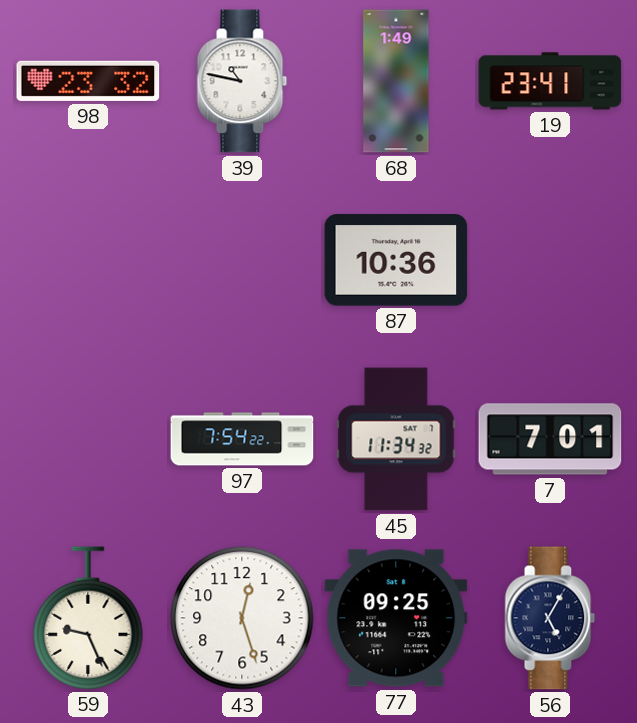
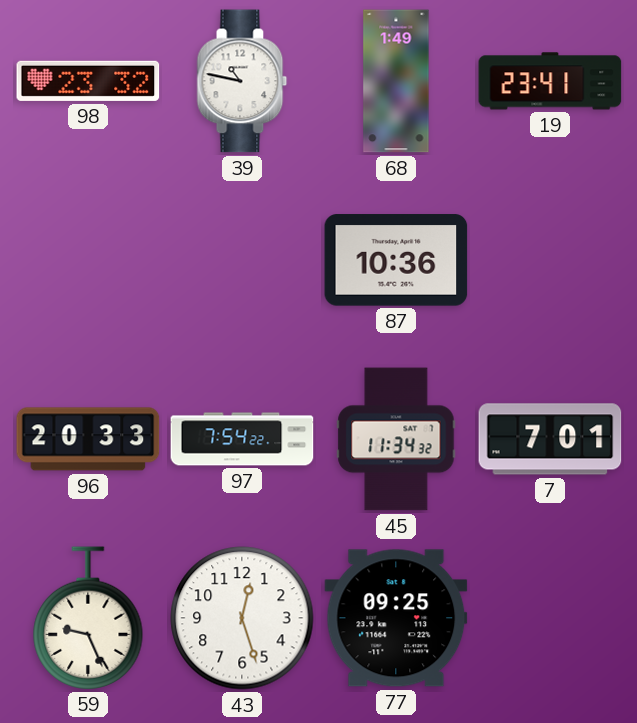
96: none -> 20:33
56: 5:05 -> none
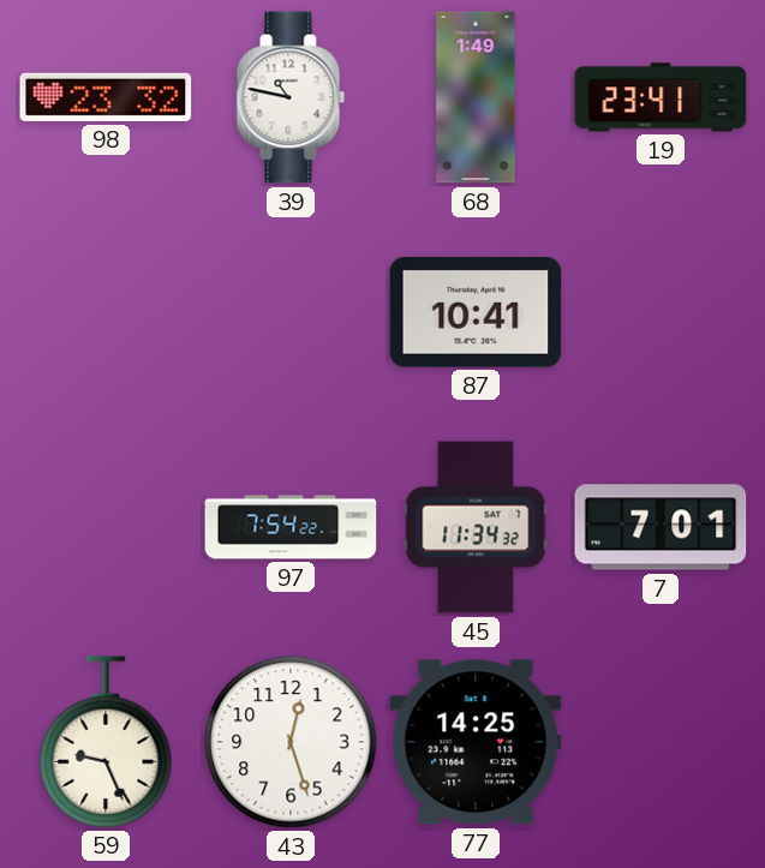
87: 10:36 -> 10:41
96: 20:33 -> none
77: 09:25 -> 14:25
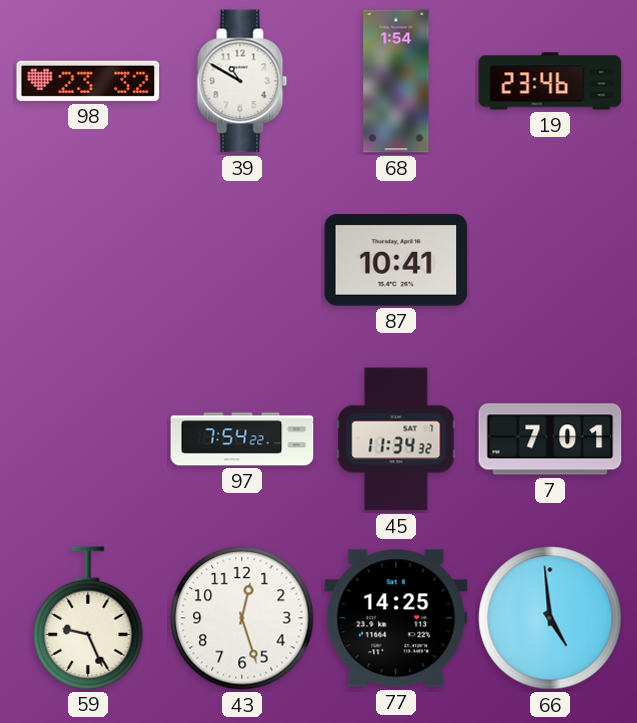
39: 10:47 -> 10:50
68: 1:49 -> 1:54
19: 23:41 -> 23:46
66: none -> 4:59
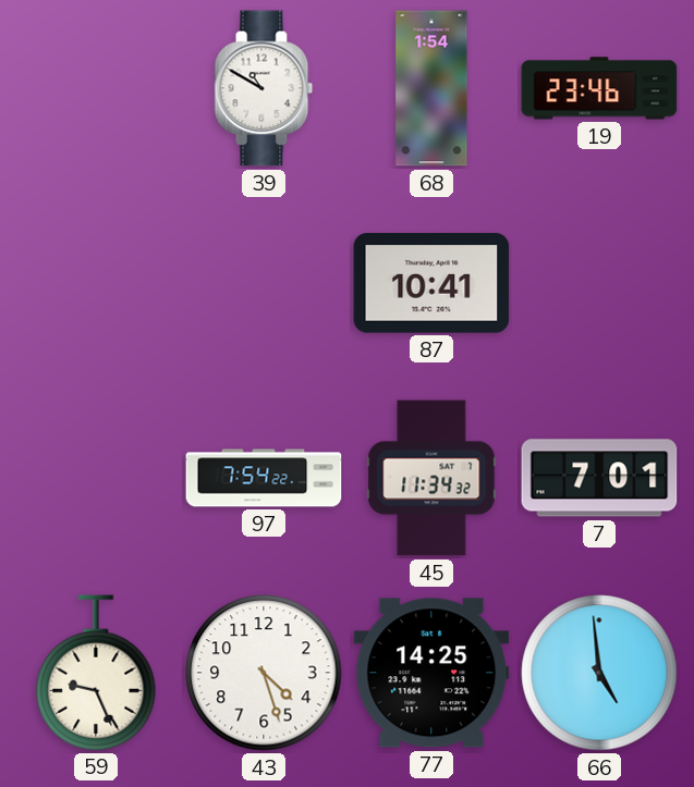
98: 23:32 -> none
43: 12:27 -> 4:27
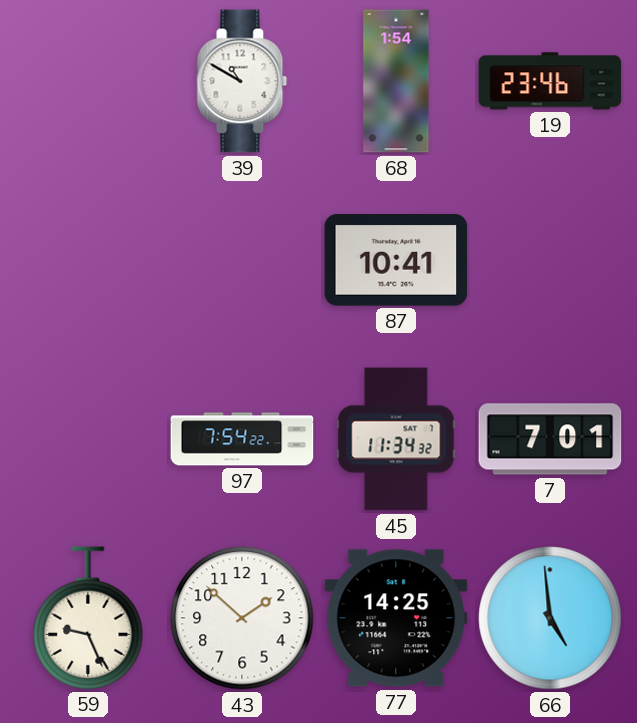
43: 4:27 -> 1:52
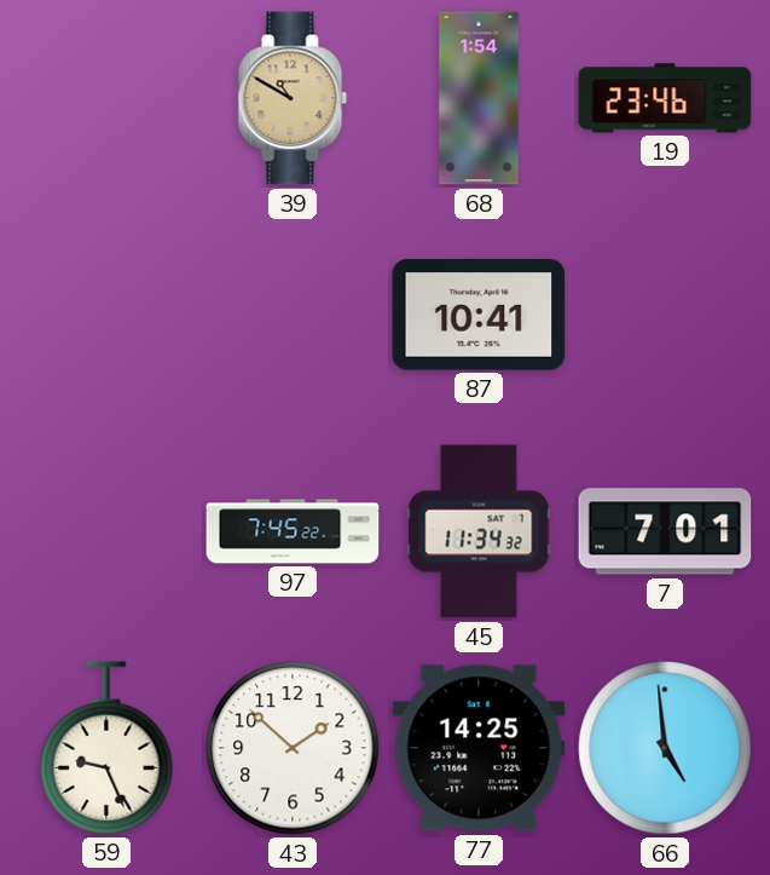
39 dial: white -> champagne
97: 7:54 -> 7:45
